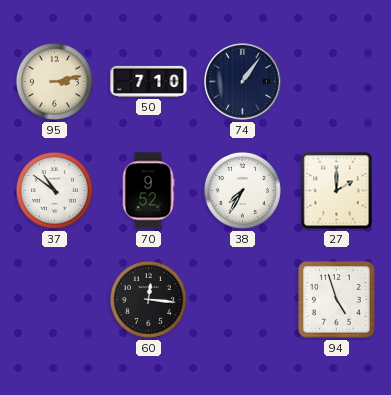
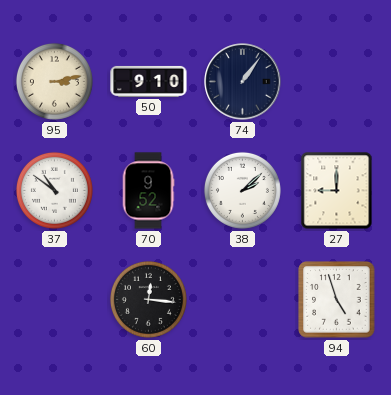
50: 7:10 -> 9:10
38: 7:35 -> 2:08
27: 2:00 -> 9:00
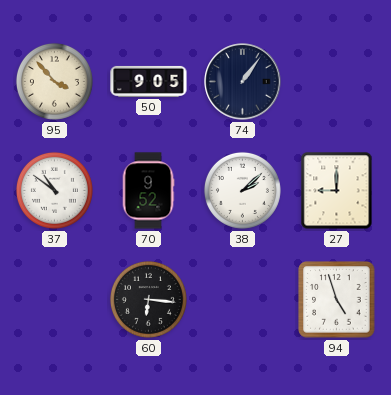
95: 3:13 -> 3:53
50: 9:10 -> 9:05
60: 12:16 -> 6:16
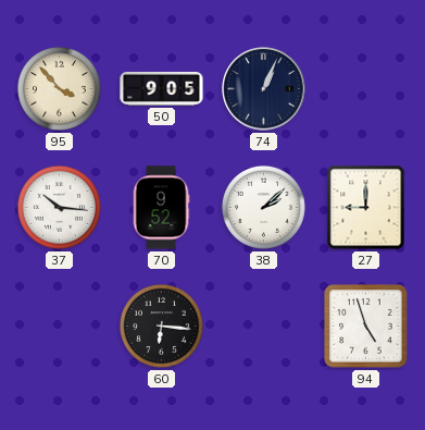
74: 1:06 -> 1:04
37: 10:51 -> 10:16
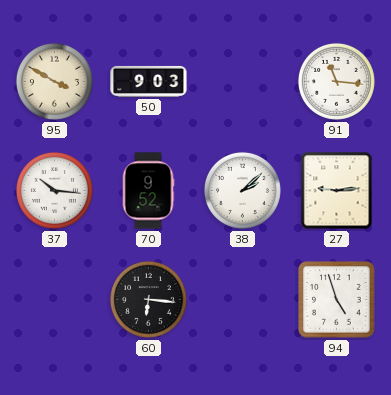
95: 3:53 -> 3:50
50: 9:05 -> 9:03
74: 1:04 -> none
91: none -> 11:16
27: 9:00 -> 9:14
